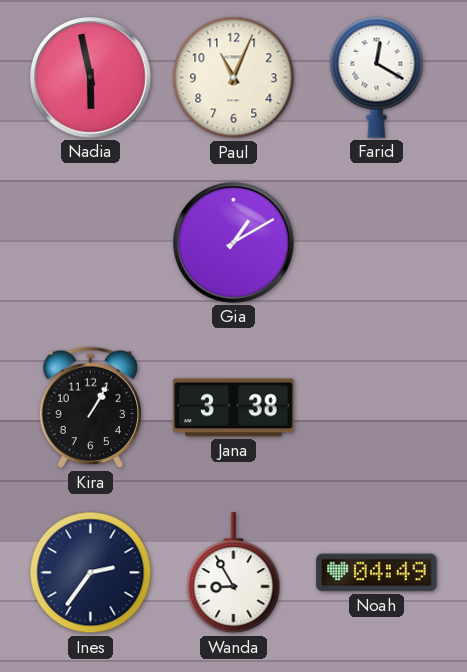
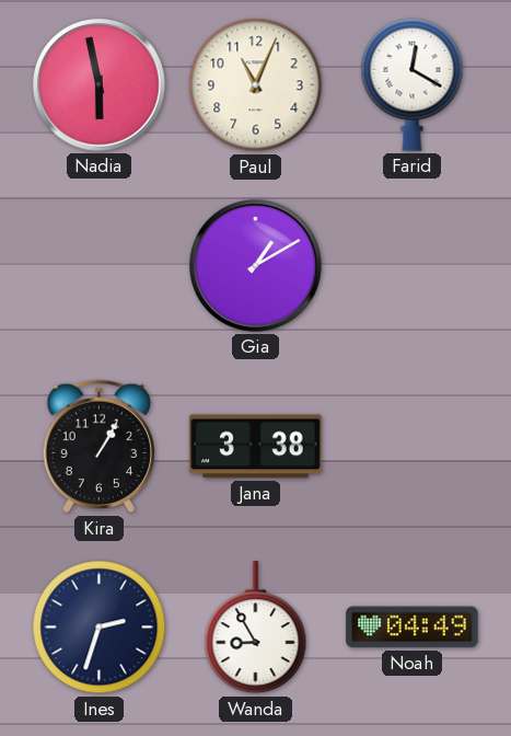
Ines: 2:36 -> 2:33
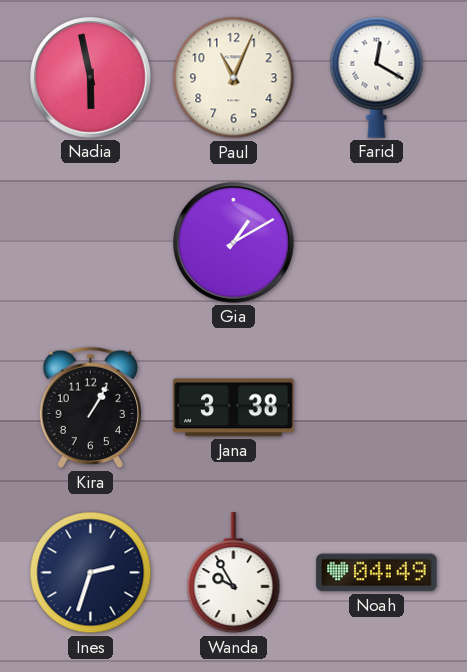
Wanda: 8:55 -> 9:55
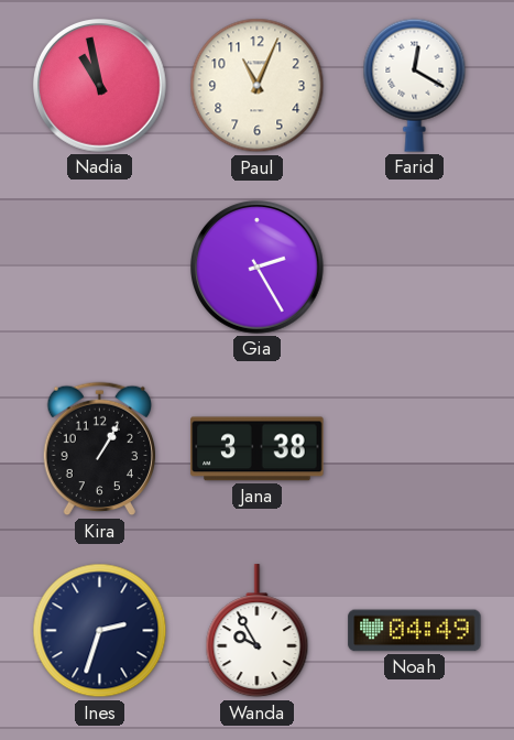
Nadia: 5:58 -> 10:58
Gia: 1:10 -> 2:25
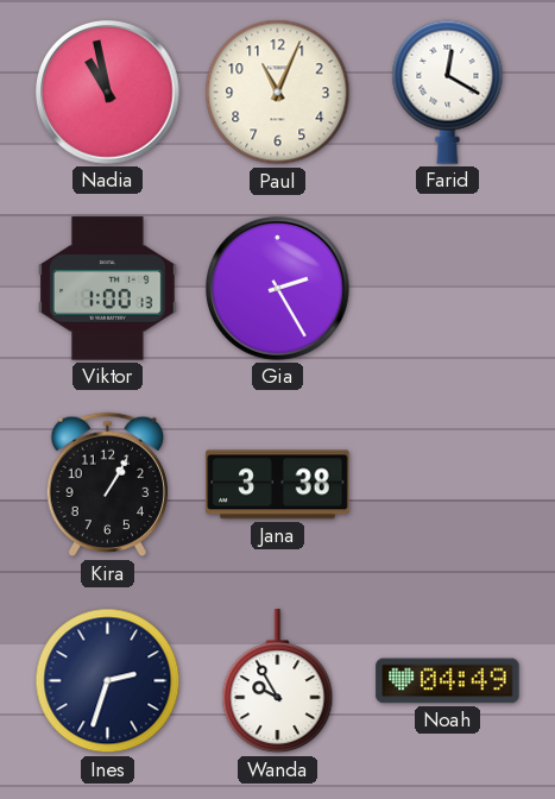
Viktor: none -> 1:00
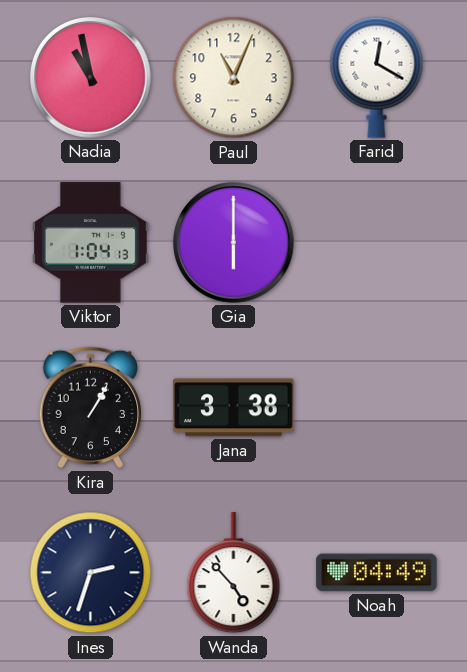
Viktor: 1:00 -> 1:04
Gia: 2:25 -> 6:00
Wanda: 9:55 -> 4:53
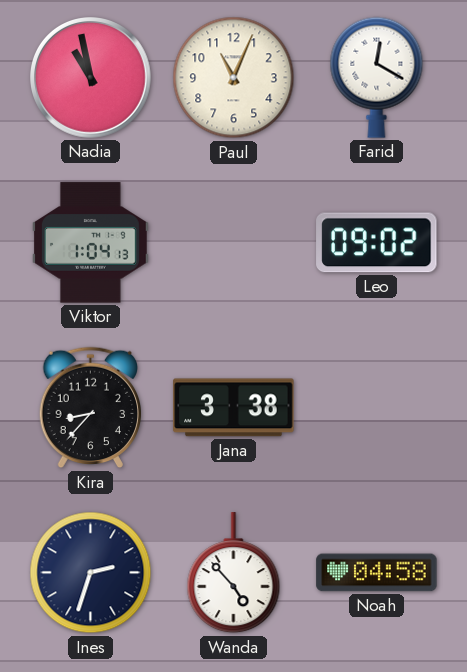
Gia: 6:00 -> none
Leo: none -> 09:02
Kira: 1:05 -> 8:37
Noah: 04:49 -> 04:58
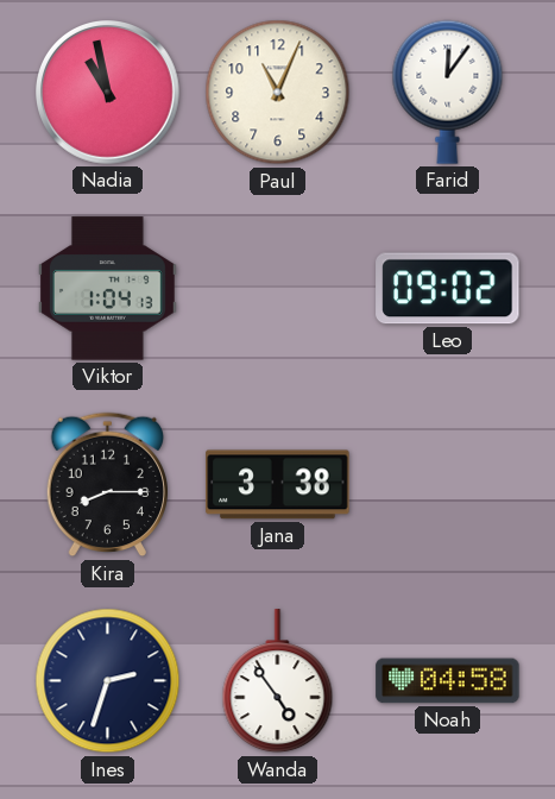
Farid: 12:20 -> 12:06
Kira: 8:37 -> 8:15
Wanda: 4:53 -> 4:54
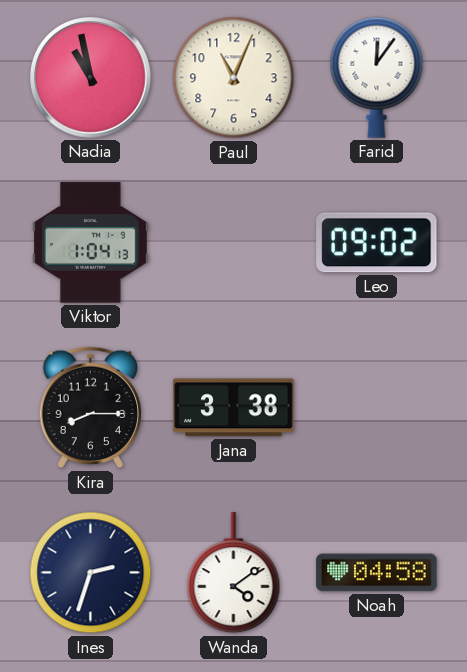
Wanda: 4:54 -> 4:09
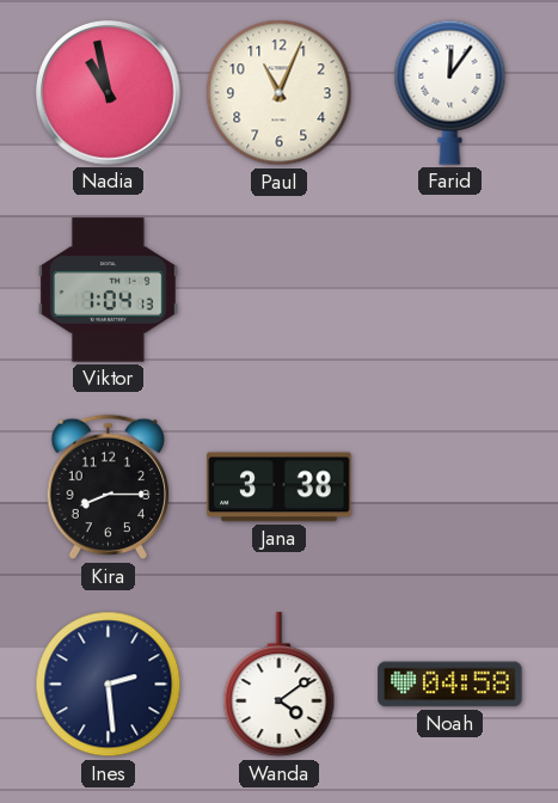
Leo: 09:02 -> none
Ines: 2:33 -> 2:29
